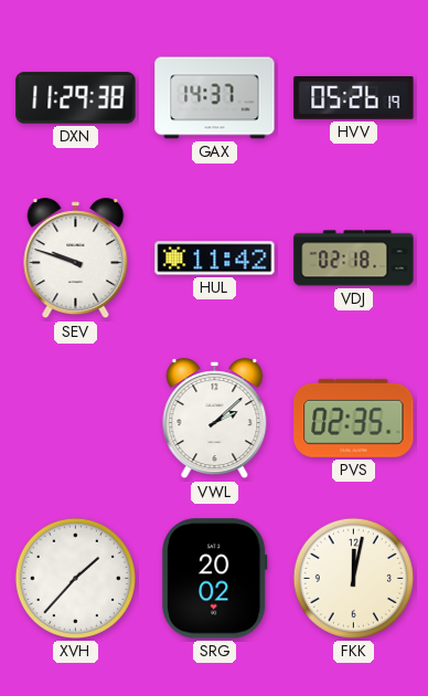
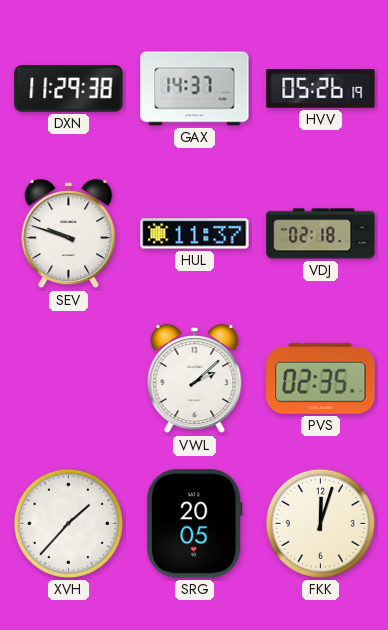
HUL: 11:42 -> 11:37
SRG: 20:02 -> 20:05
FKK: 12:02 -> 12:03
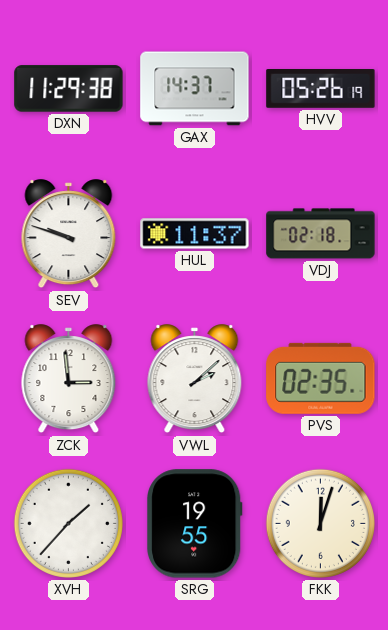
ZCK: none -> 2:59
SRG: 20:05 -> 19:55
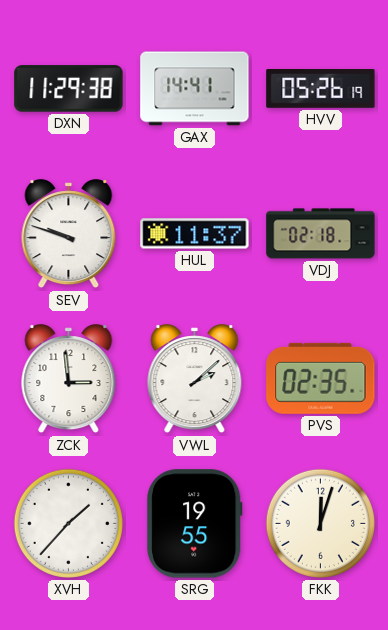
GAX: 14:37 -> 14:41
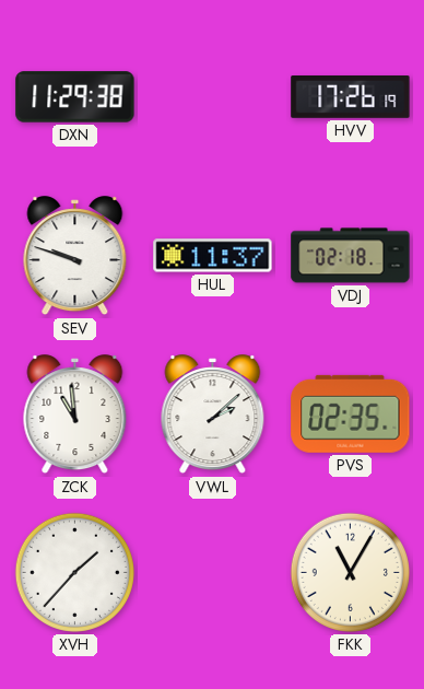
GAX: 14:41 -> none
HVV: 05:26 -> 17:26
ZCK: 2:59 -> 10:59
SRG: 19:55 -> none
FKK: 12:03 -> 11:05
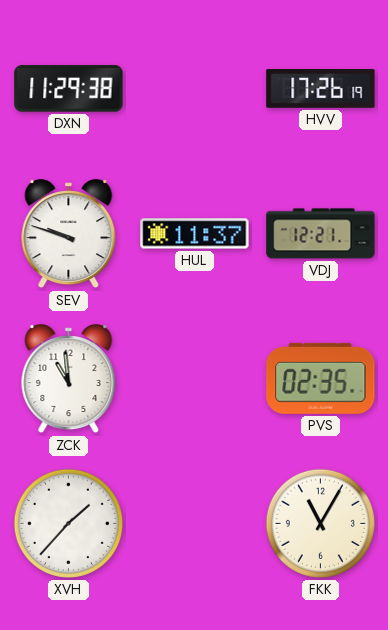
VDJ: 02:18 -> 12:21
VWL: 2:08 -> none
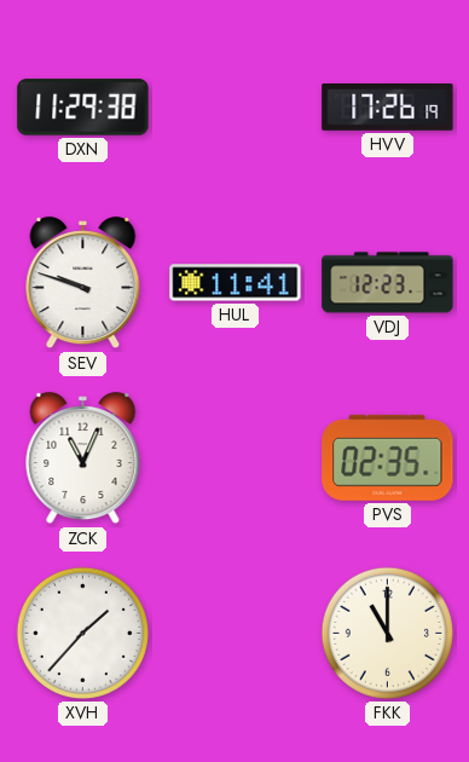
HUL: 11:37 -> 11:41
VDJ: 12:21 -> 12:23
ZCK: 10:59 -> 11:04
FKK: 11:05 -> 11:00
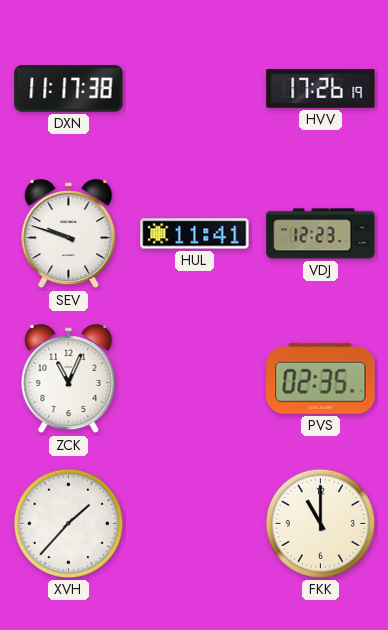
DXN: 11:29 -> 11:17
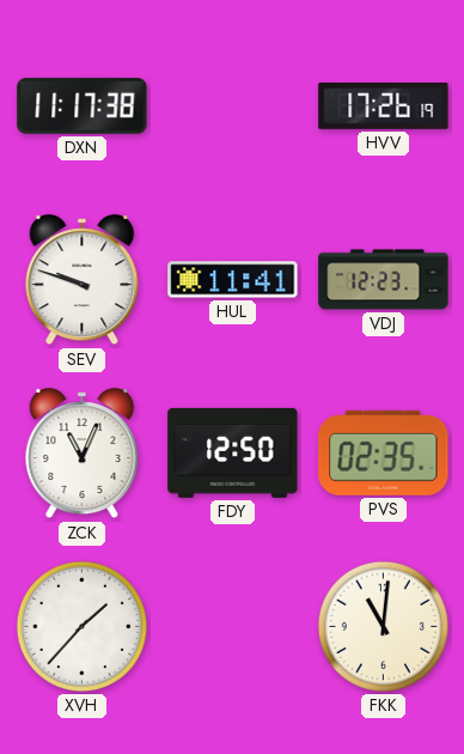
FDY: none -> 12:50
FKK: 11:00 -> 11:01
